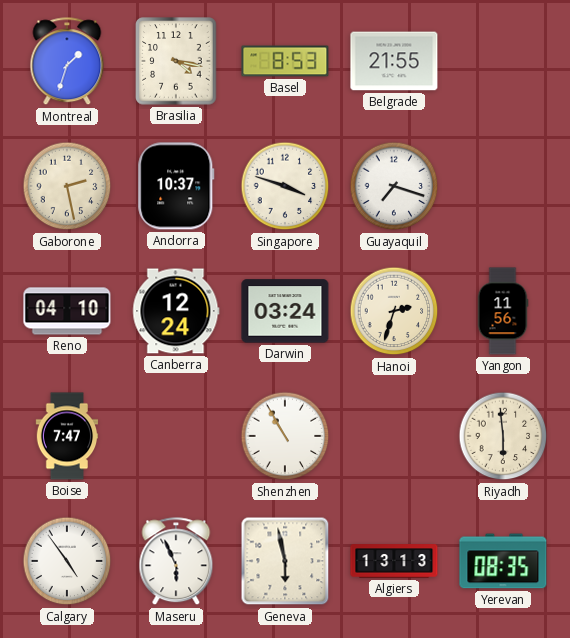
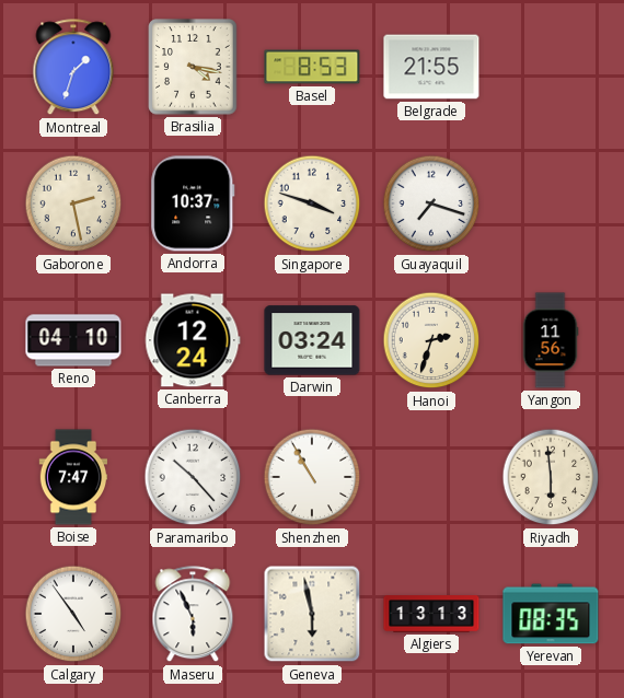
Paramaribo: none -> 10:23
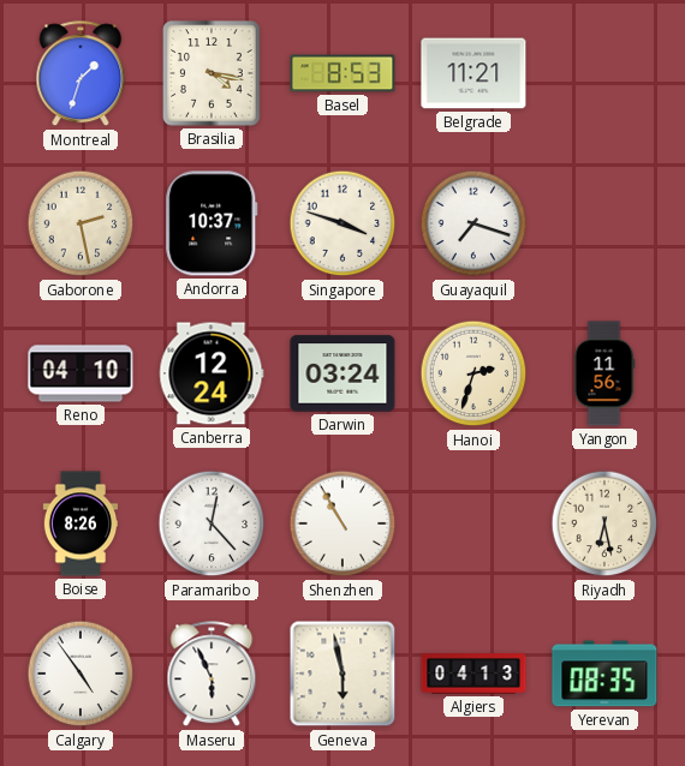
Belgrade: 21:55 -> 11:21
Boise: 7:47 -> 8:26
Paramaribo: 10:23 -> 12:23
Riyadh: 5:59 -> 6:28
Algiers: 13:13 -> 04:13
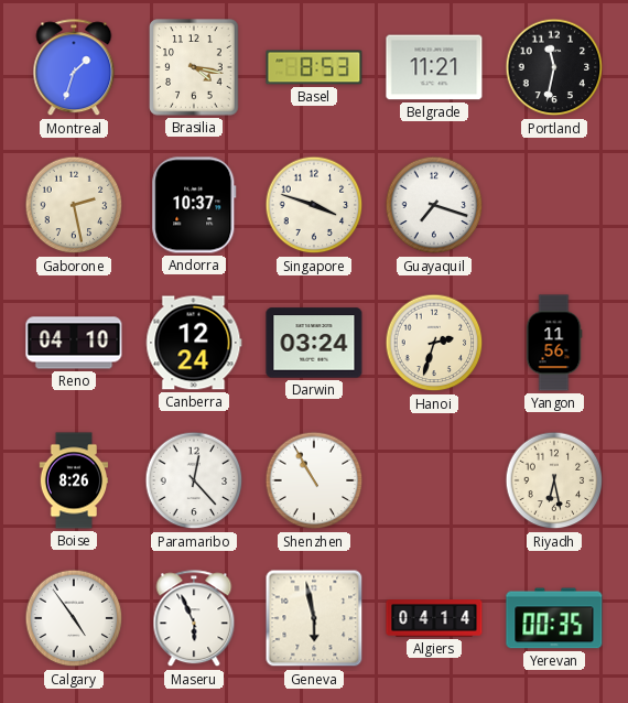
Portland: none -> 11:32
Algiers: 04:13 -> 04:14
Yerevan: 08:35 -> 00:35
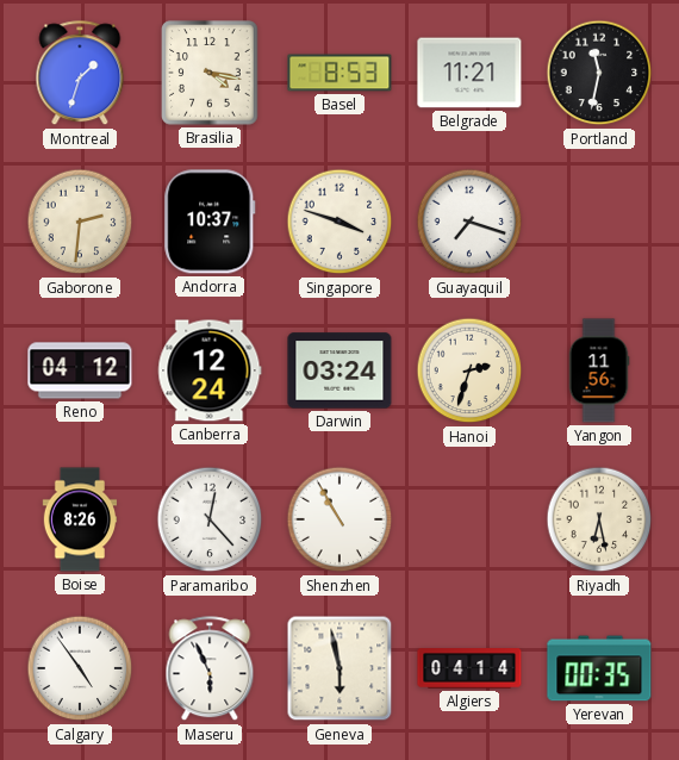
Gaborone: 2:28 -> 2:31
Reno: 04:10 -> 04:12
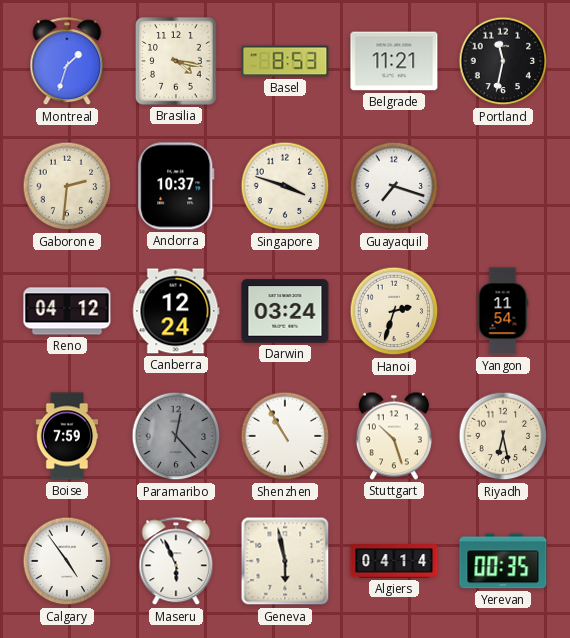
Yangon: 11:56 -> 11:54
Boise: 8:26 -> 7:59
Paramaribo dial: white -> grey
Stuttgart: none -> 10:27
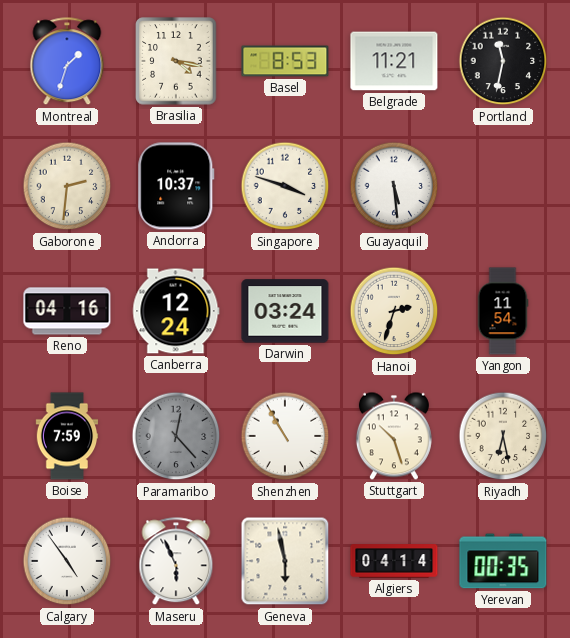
Guayaquil: 7:18 -> 5:29
Reno: 04:12 -> 04:16
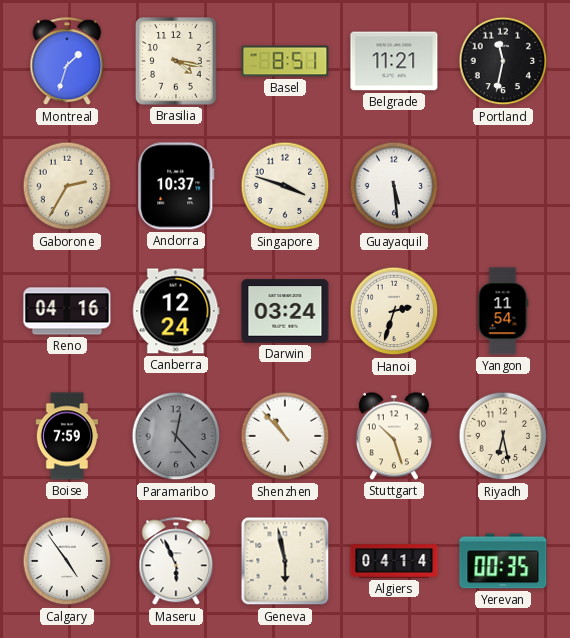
Basel: 8:53 -> 8:51
Gaborone: 2:31 -> 2:35
Shenzhen: 10:55 -> 10:53
